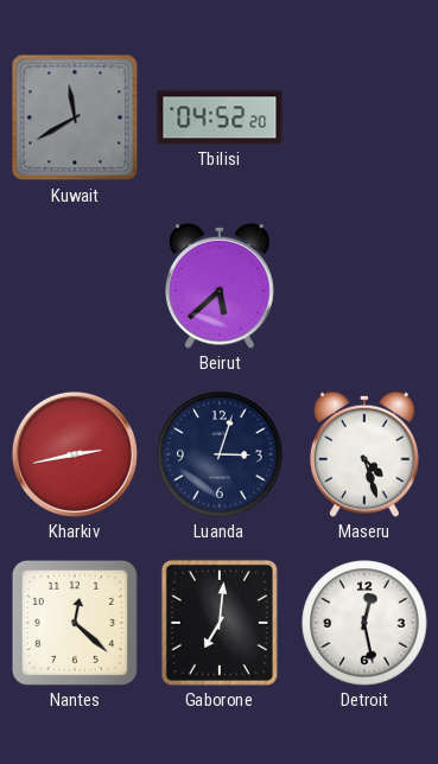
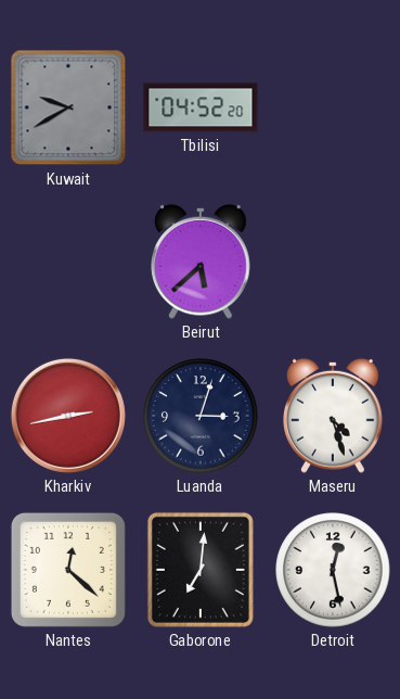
Kuwait: 11:40 -> 9:40
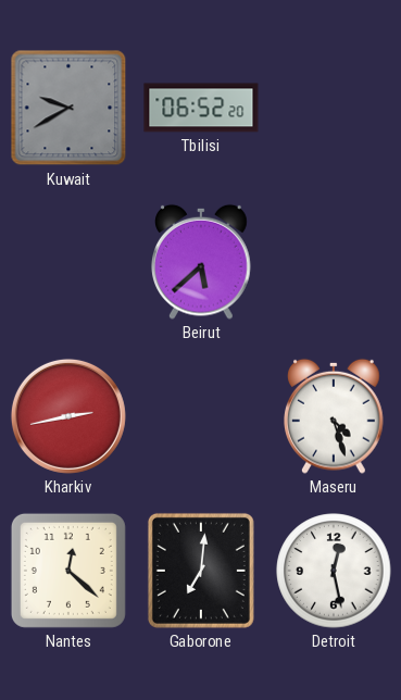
Tbilisi: 04:52 -> 06:52
Luanda: 3:03 -> none
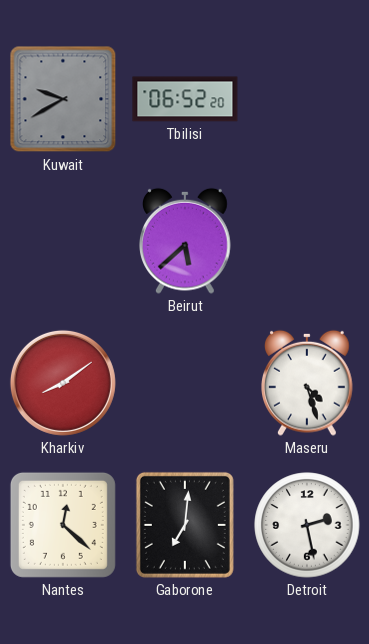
Kharkiv: 2:43 -> 8:09
Detroit: 12:28 -> 2:28
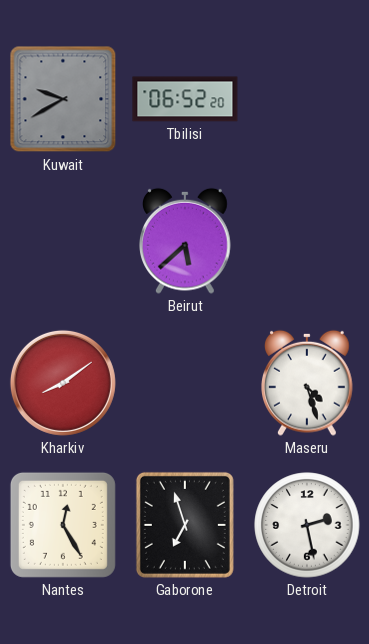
Nantes: 12:22 -> 12:25
Gaborone: 7:01 -> 6:57
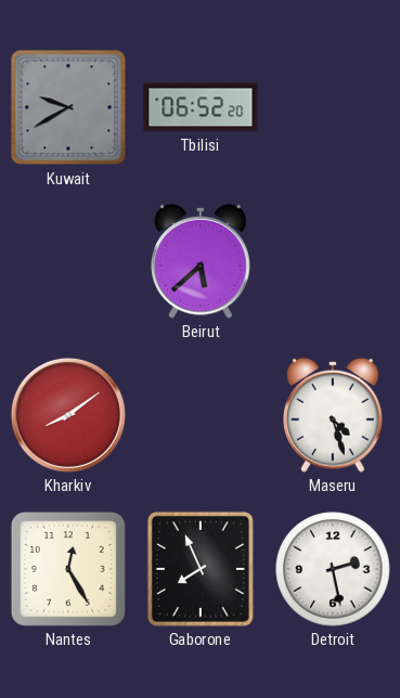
Gaborone: 6:57 -> 7:56
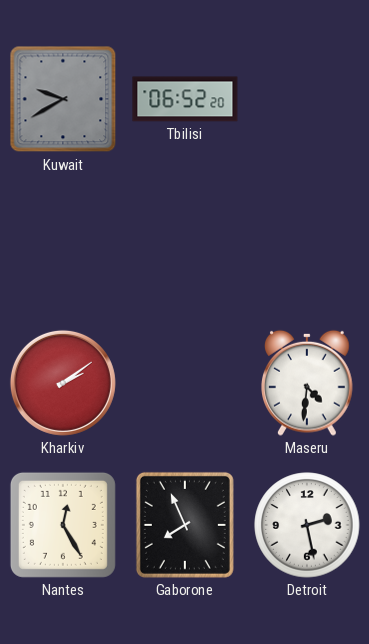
Beirut: 5:38 -> none
Kharkiv: 8:09 -> 2:09
Maseru: 4:27 -> 4:31
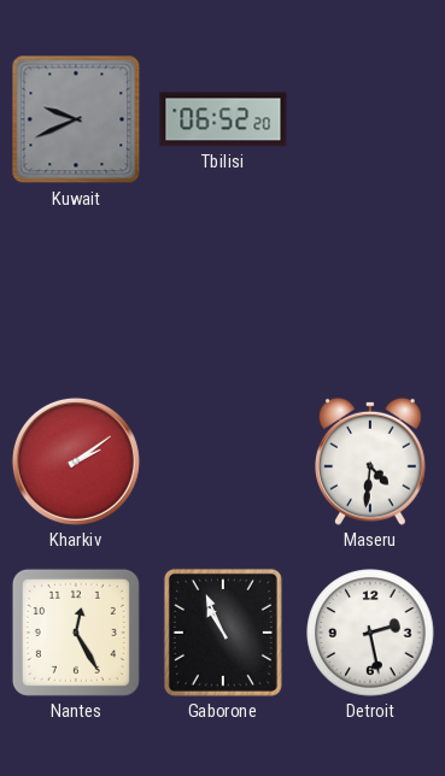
Kuwait: 9:40 -> 9:41
Gaborone: 7:56 -> 10:56
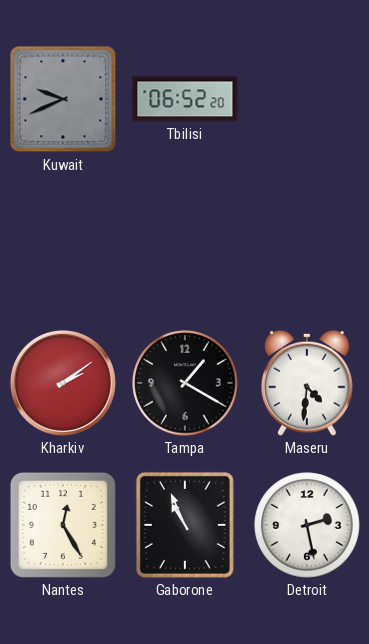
Tampa: none -> 1:20
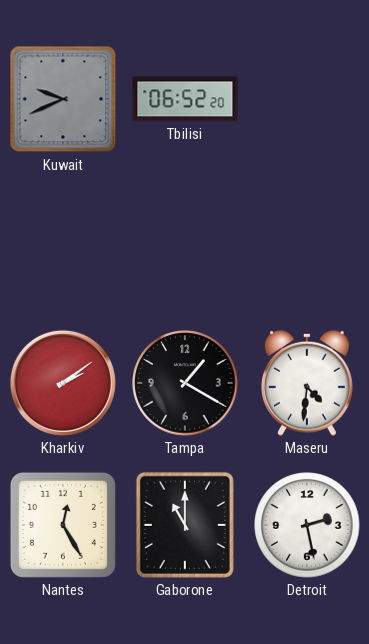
Gaborone: 10:56 -> 11:00
